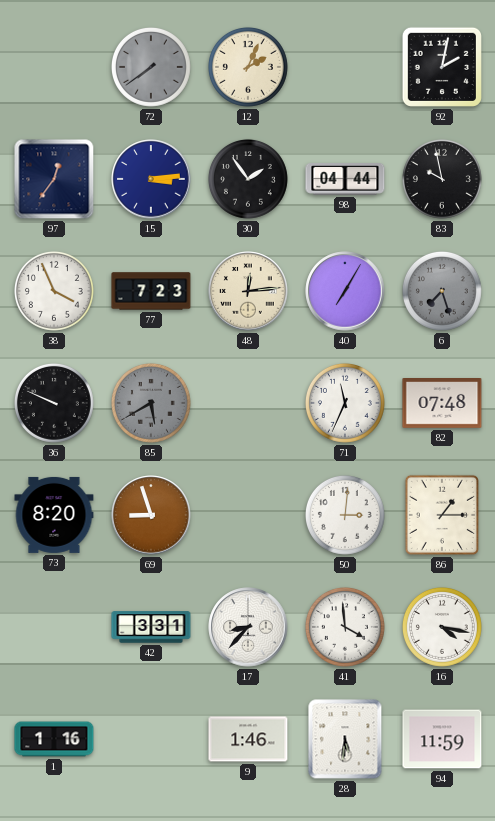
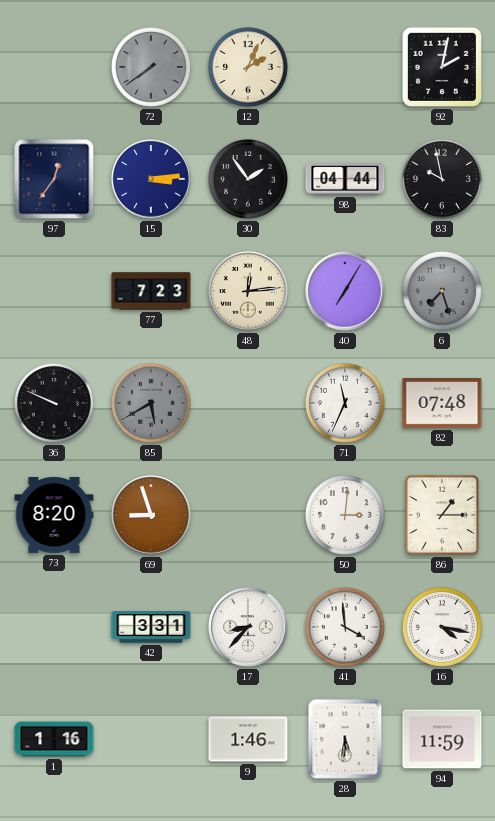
38: 3:56 -> none
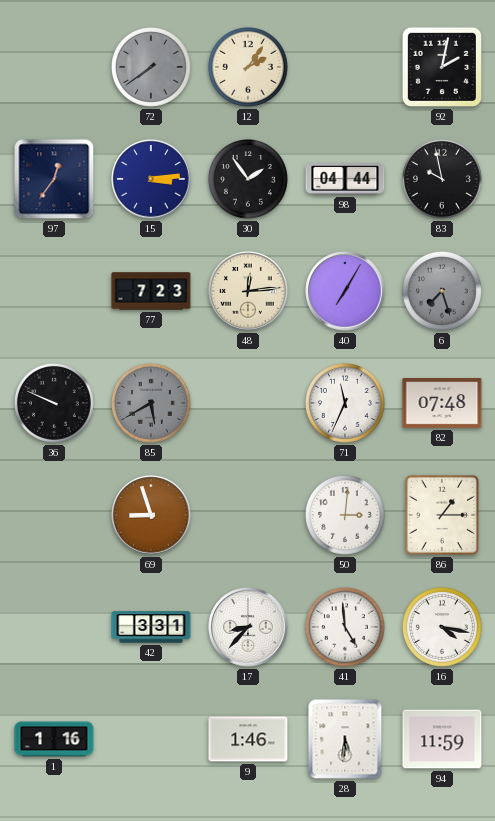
12: 2:04 -> 2:06
73: 8:20 -> none
41: 3:59 -> 4:59
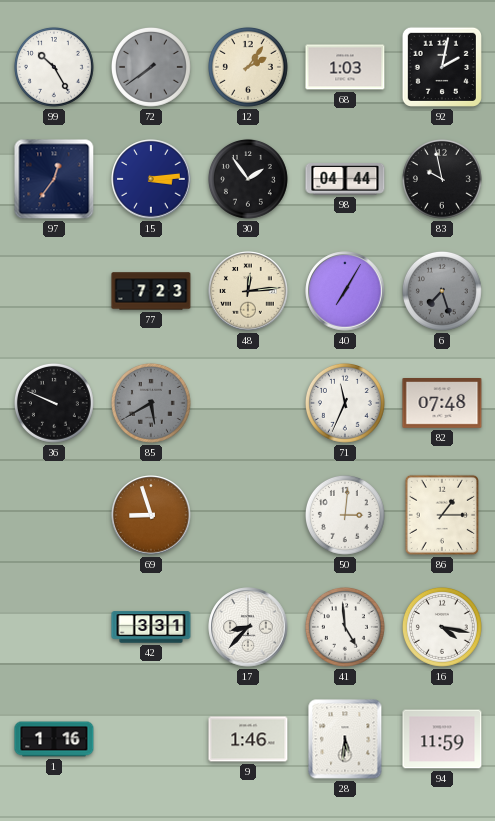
99: none -> 10:25
68: none -> 1:03
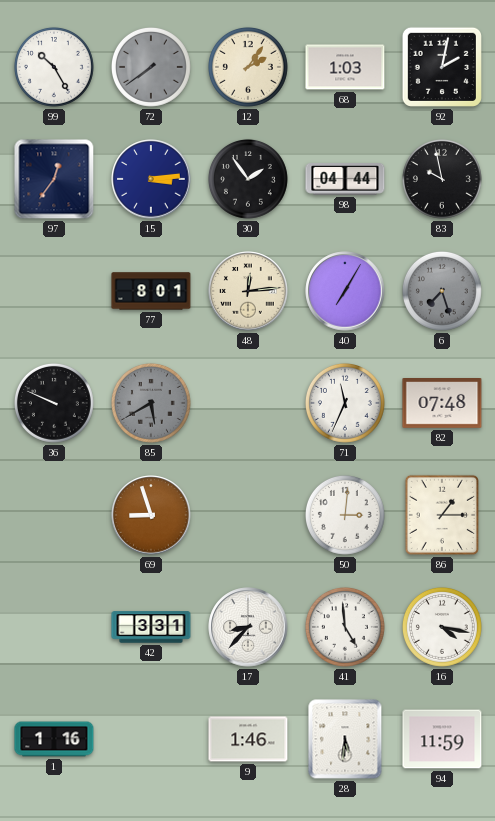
77: 7:23 -> 8:01
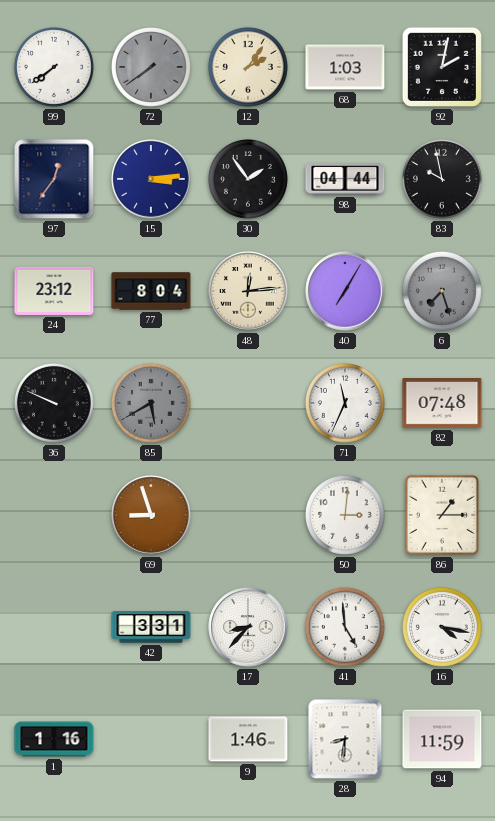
99: 10:25 -> 7:39
24: none -> 23:12
77: 8:01 -> 8:04
28: 5:31 -> 8:31
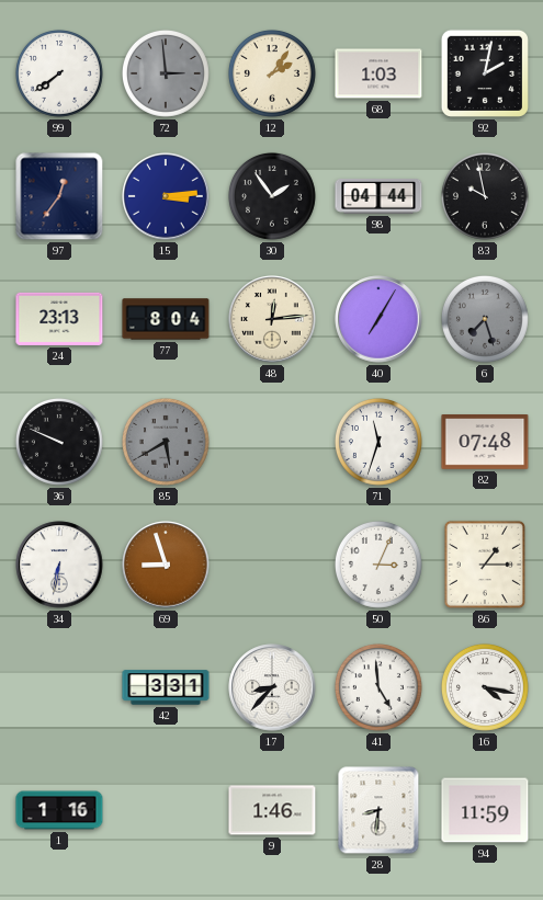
72: 7:39 -> 2:59
24: 23:12 -> 23:13
71: 11:34 -> 11:33
34: none -> 6:32
50: 3:01 -> 3:04
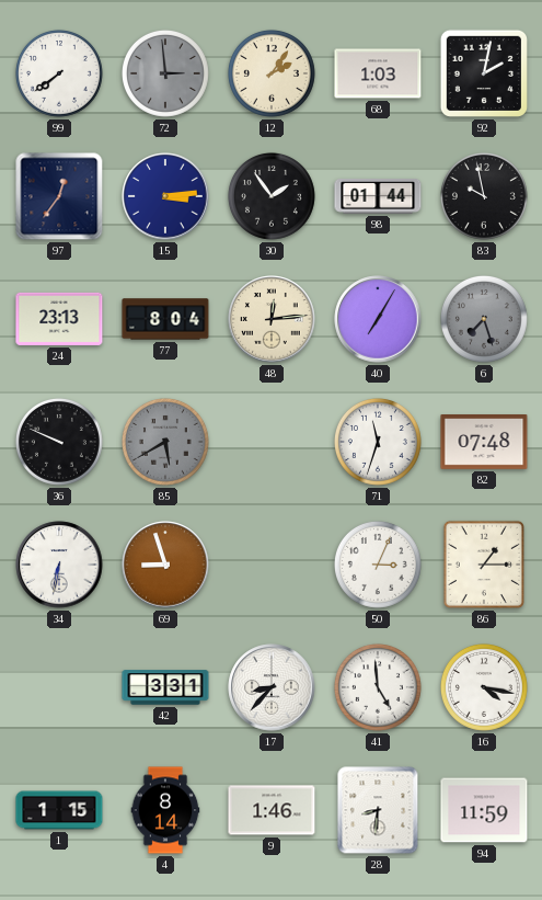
98: 04:44 -> 01:44
1: 1:16 -> 1:15
4: none -> 8:14
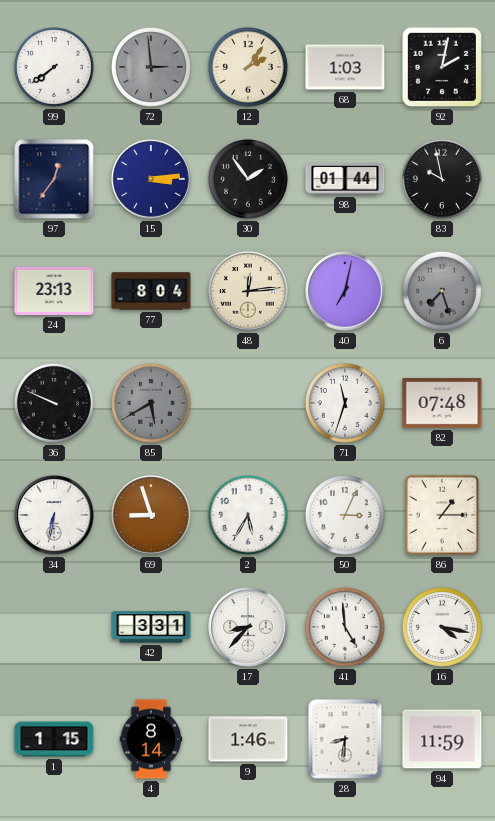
40: 7:05 -> 7:02
2: none -> 5:35
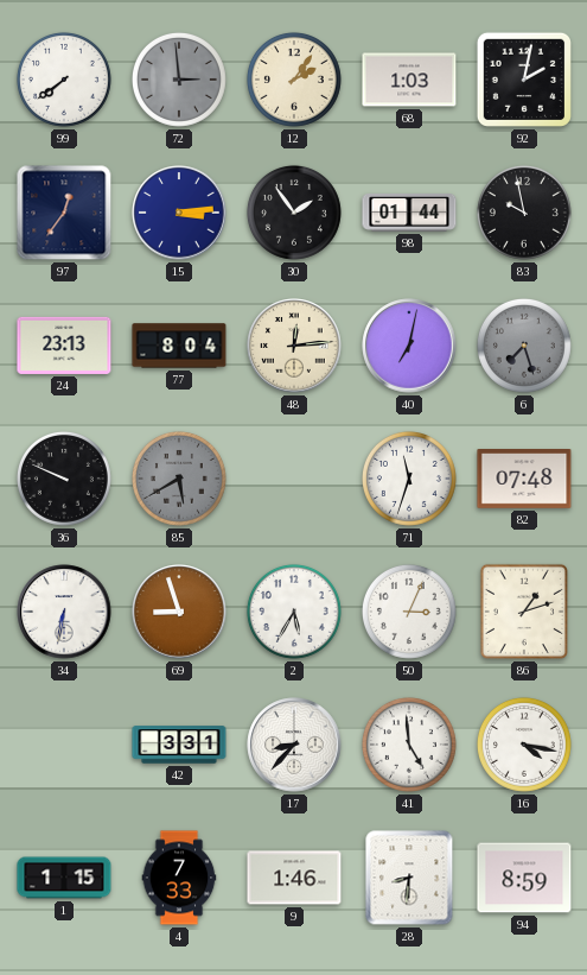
86: 1:15 -> 1:12
4: 8:14 -> 7:33
94: 11:59 -> 8:59
